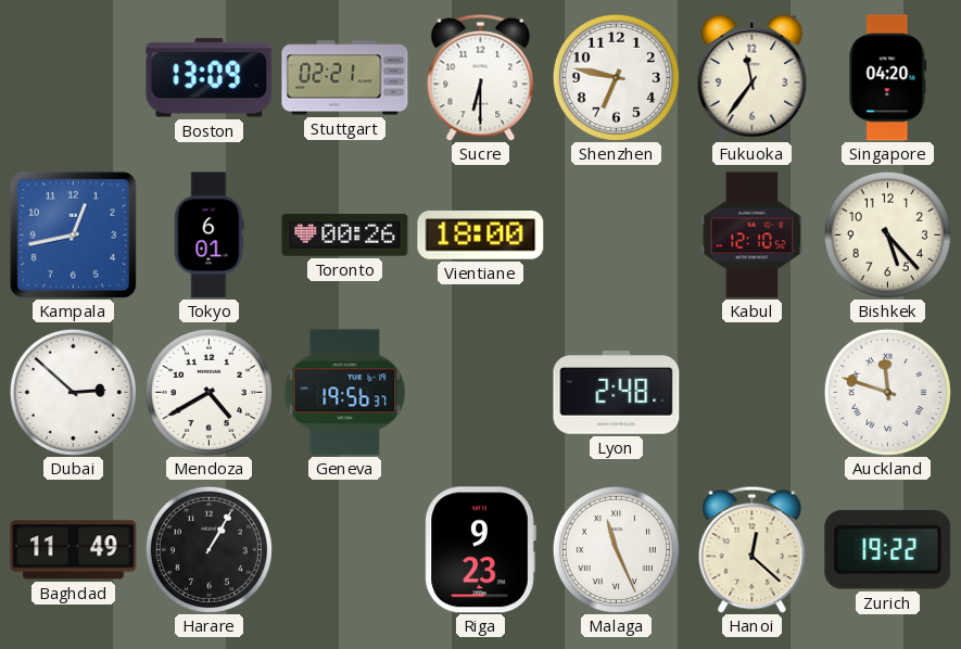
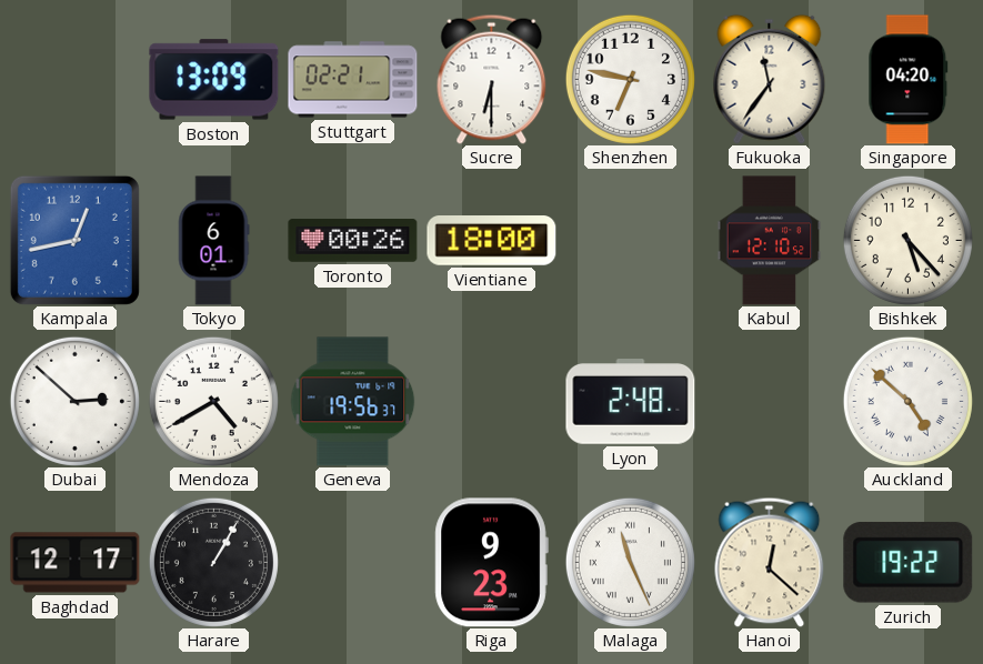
Auckland: 11:48 -> 4:52
Baghdad: 11:49 -> 12:17
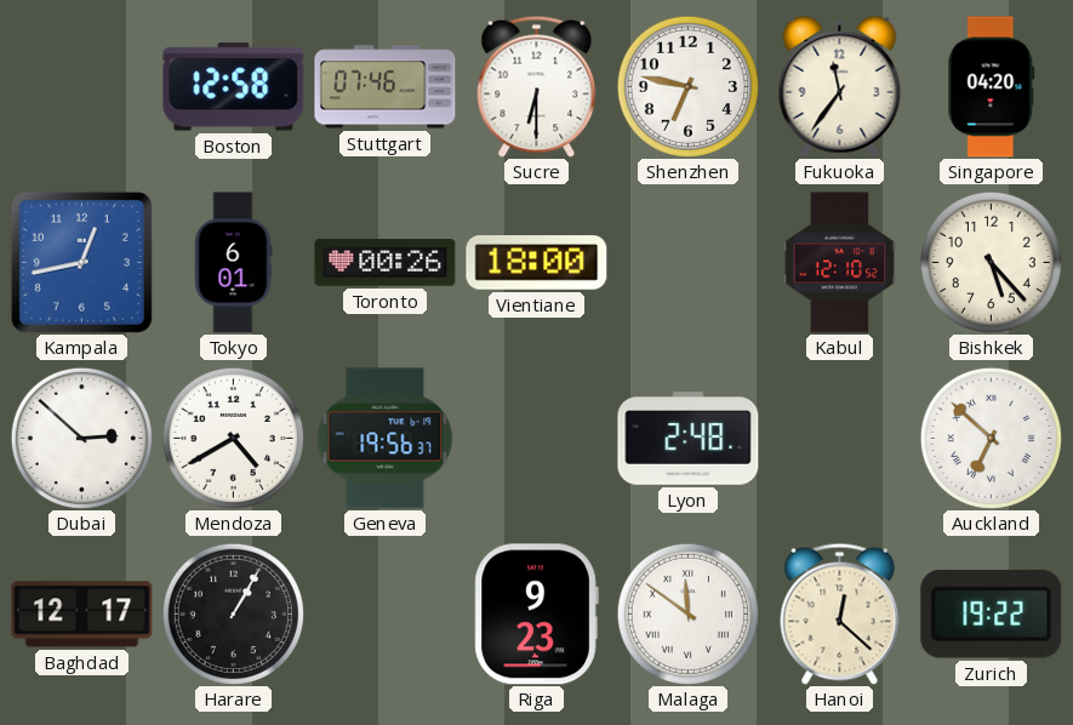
Boston: 13:09 -> 12:58
Stuttgart: 02:21 -> 07:46
Auckland: 4:52 -> 6:52
Malaga: 11:26 -> 11:51
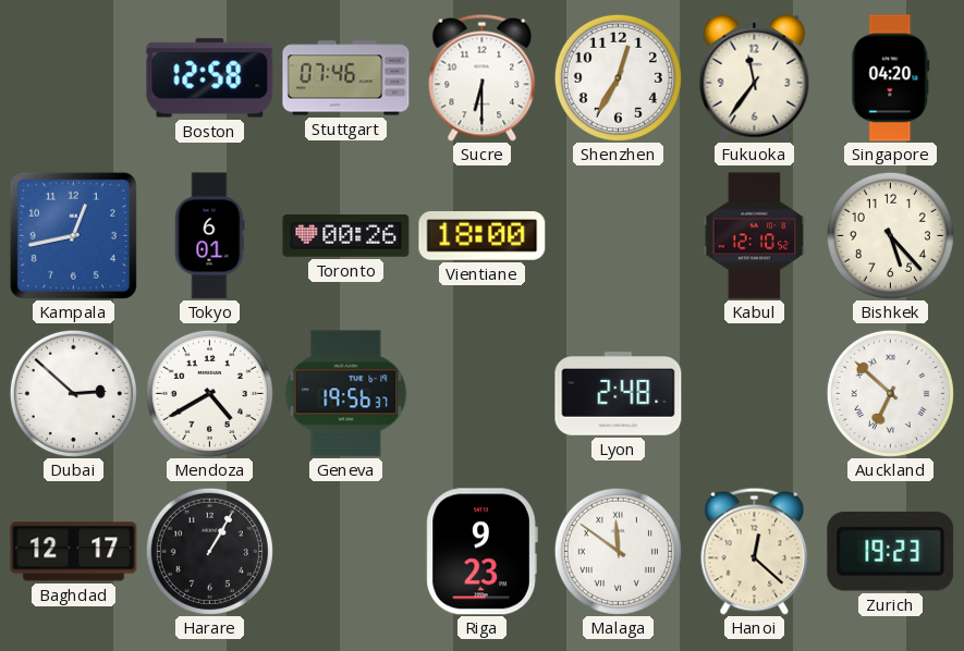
Shenzhen: 6:47 -> 12:35
Zurich: 19:22 -> 19:23
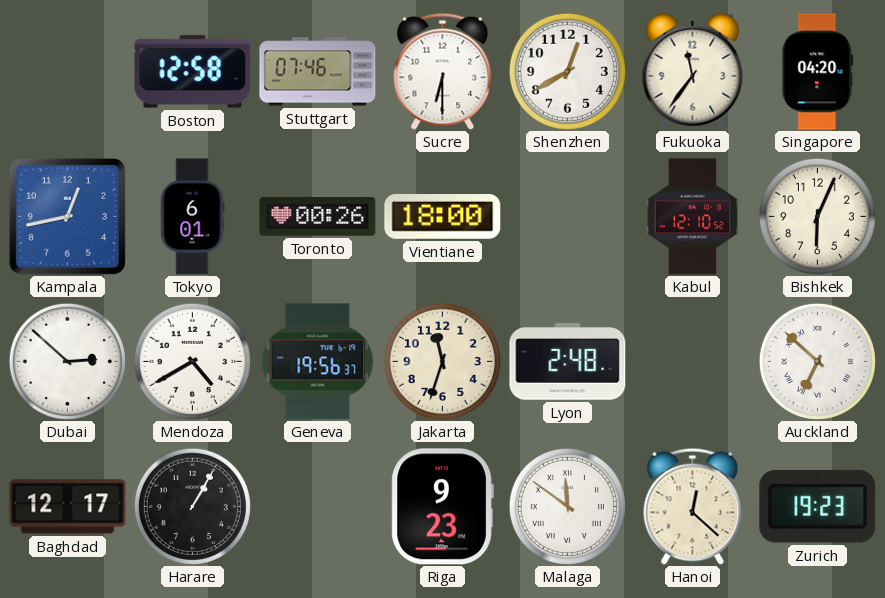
Shenzhen: 12:35 -> 12:40
Bishkek: 5:23 -> 6:04
Jakarta: none -> 11:33
